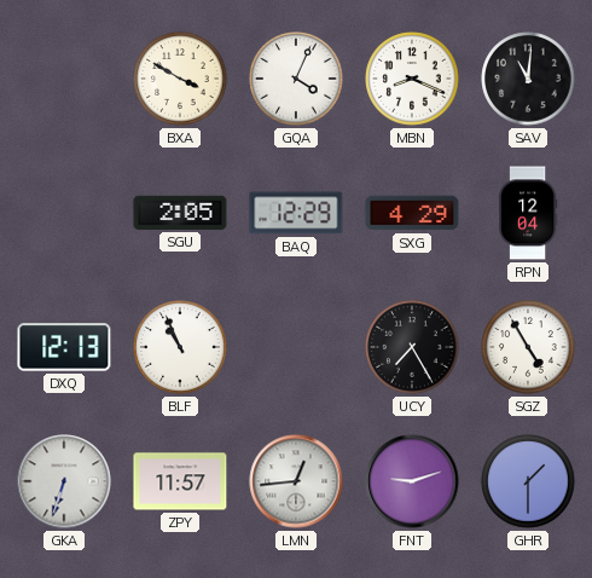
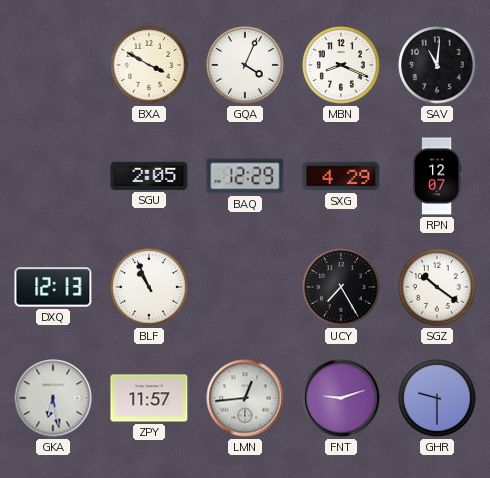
RPN: 12:04 -> 12:07
SGZ: 4:55 -> 10:21
GKA: 6:33 -> 6:28
GHR: 1:30 -> 9:30
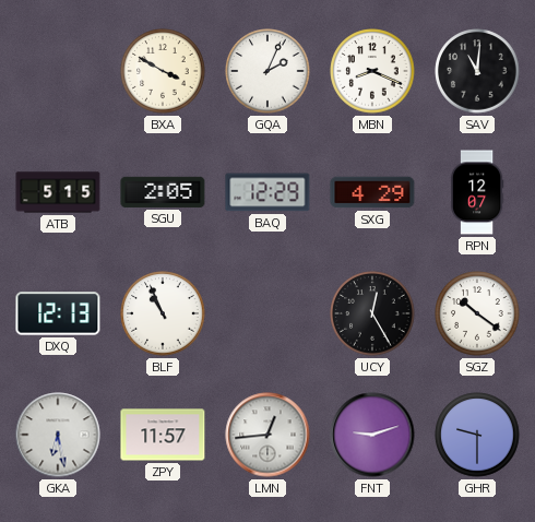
GQA: 4:04 -> 2:04
ATB: none -> 5:15
UCY: 7:25 -> 12:25
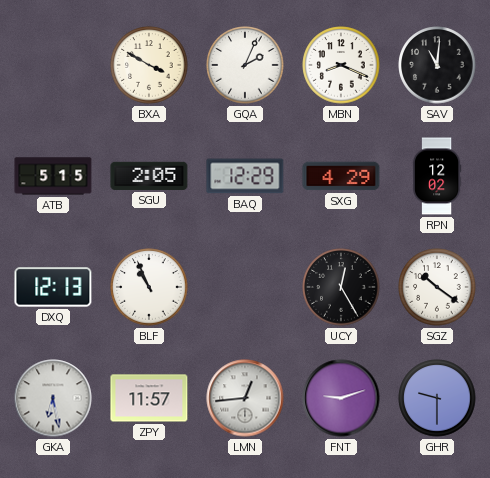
RPN: 12:07 -> 12:02
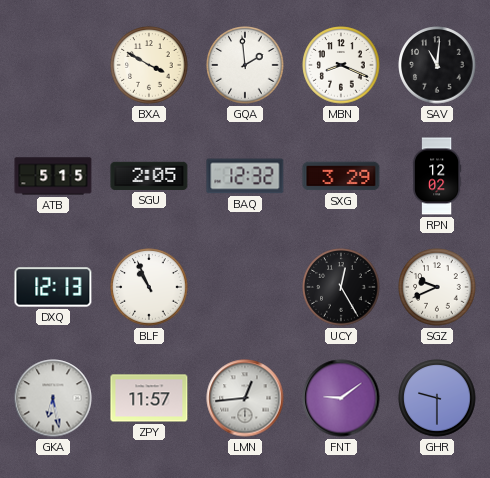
GQA: 2:04 -> 1:59
BAQ: 12:29 -> 12:32
SXG: 4:29 -> 3:29
SGZ: 10:21 -> 9:41
FNT: 9:12 -> 9:09
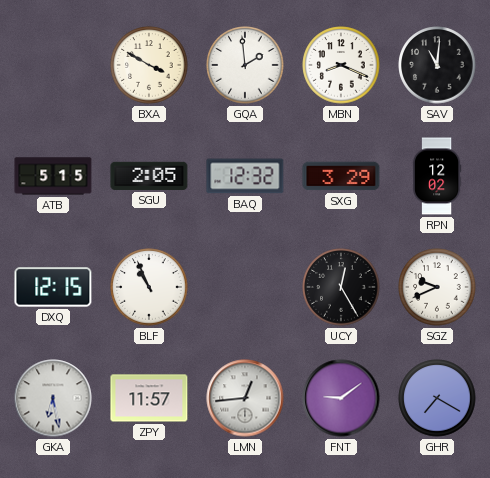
DXQ: 12:13 -> 12:15
GHR: 9:30 -> 7:20
